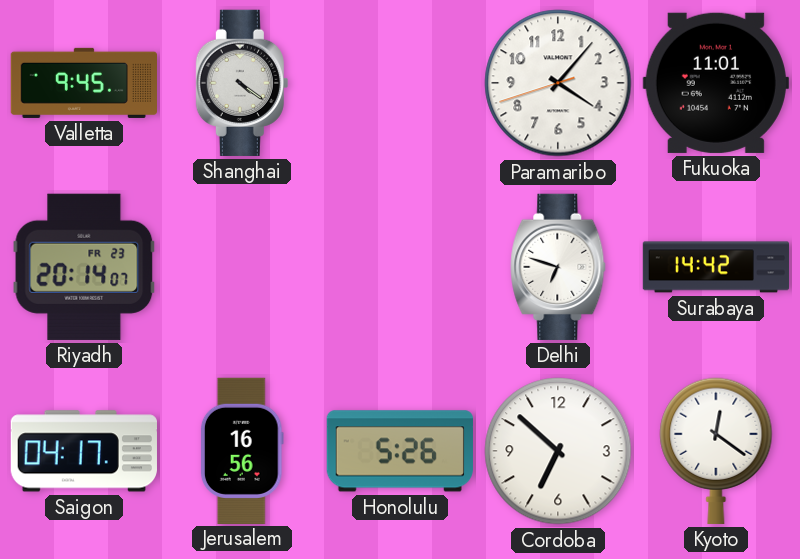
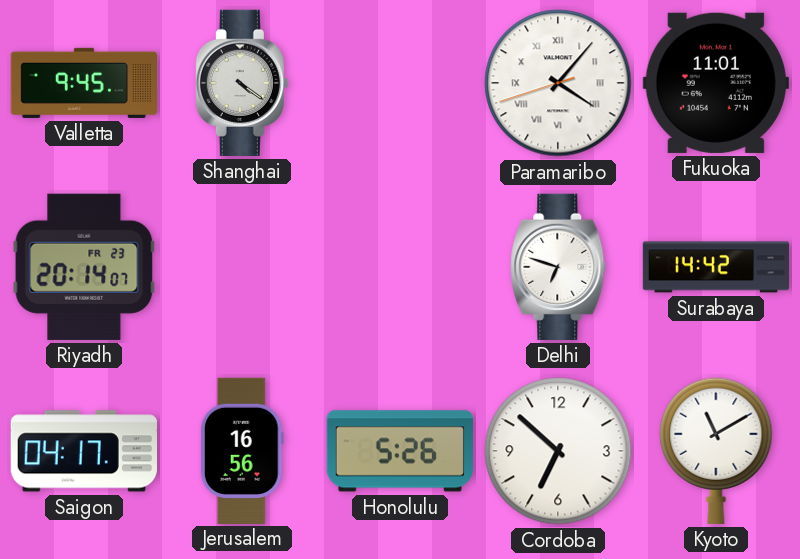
Paramaribo numerals: Arabic -> Roman
Kyoto: 12:21 -> 11:10
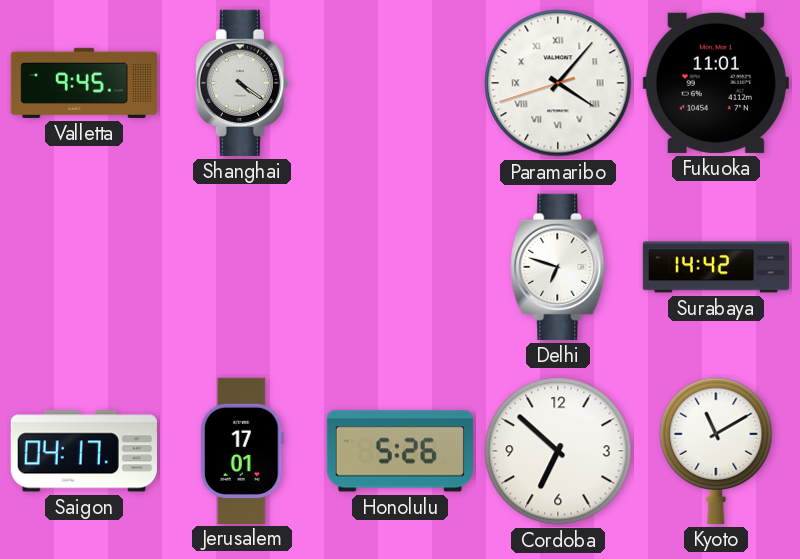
Riyadh: 20:14 -> none
Jerusalem: 16:56 -> 17:01
